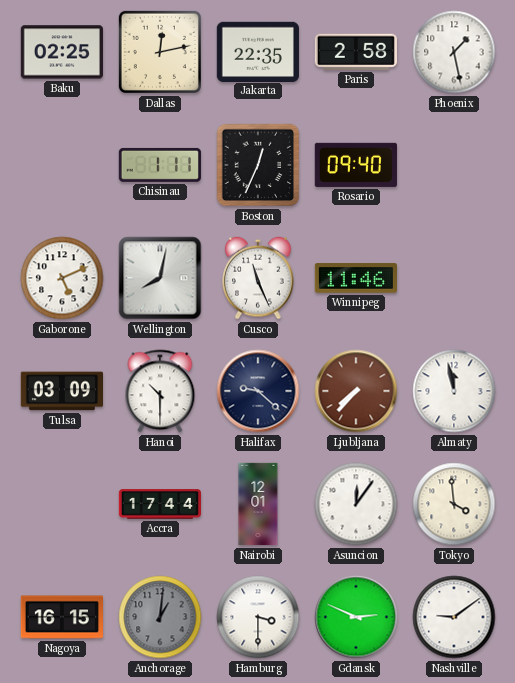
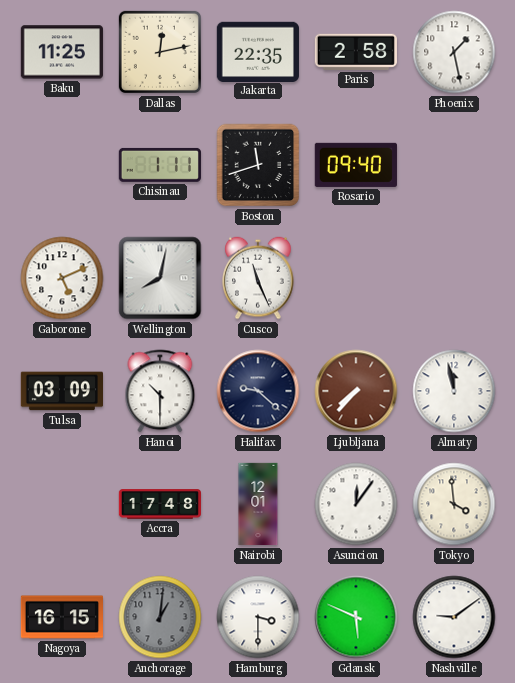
Baku: 02:25 -> 11:25
Boston: 12:34 -> 11:42
Winnipeg: 11:46 -> none
Accra: 17:44 -> 17:48
Gdansk: 2:49 -> 5:49
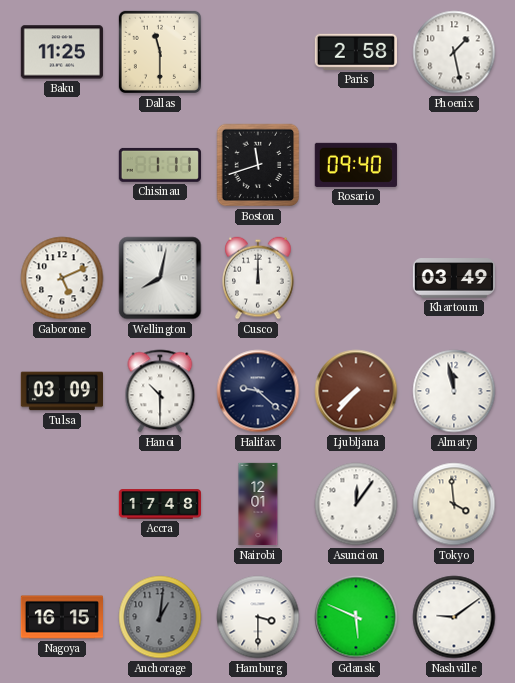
Dallas: 12:13 -> 11:30
Jakarta: 22:35 -> none
Cusco: 11:26 -> 12:00
Khartoum: none -> 03:49
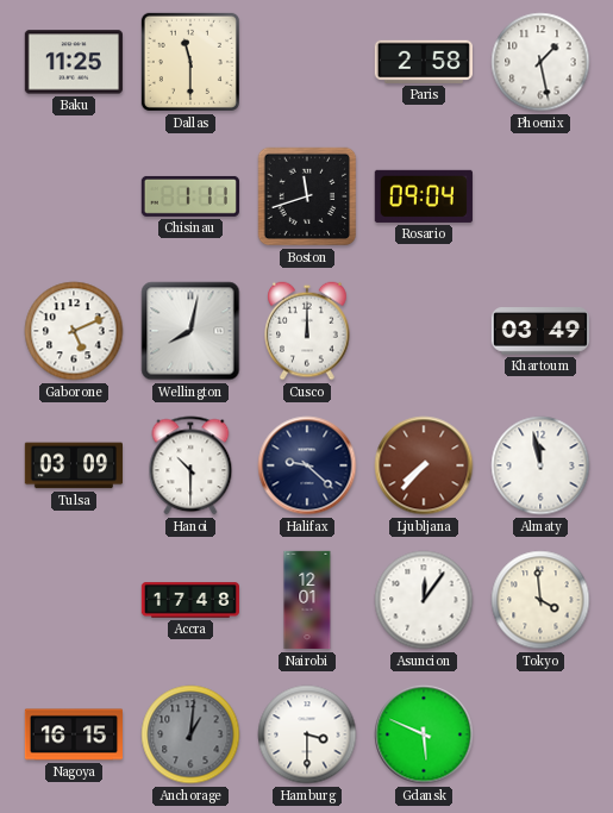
Rosario: 09:40 -> 09:04
Nashville: 9:09 -> none
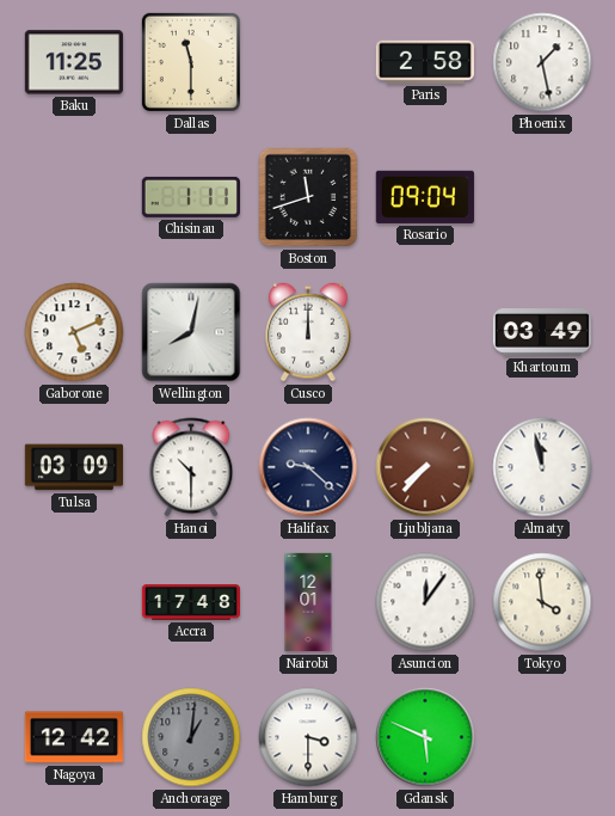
Nagoya: 16:15 -> 12:42
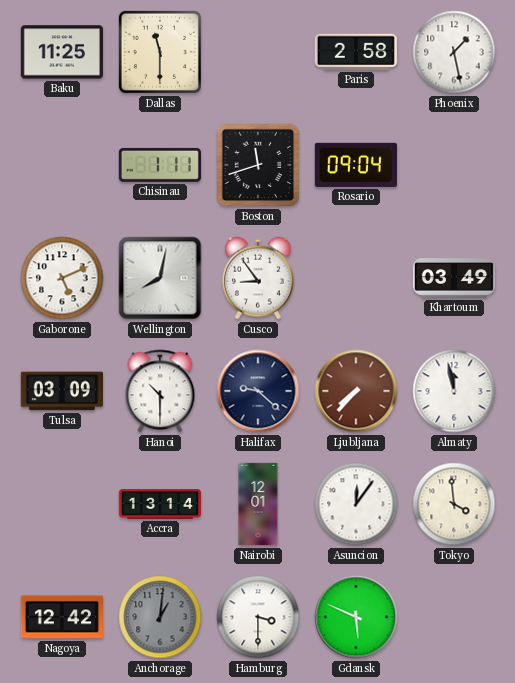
Cusco: 12:00 -> 8:54
Accra: 17:48 -> 13:14
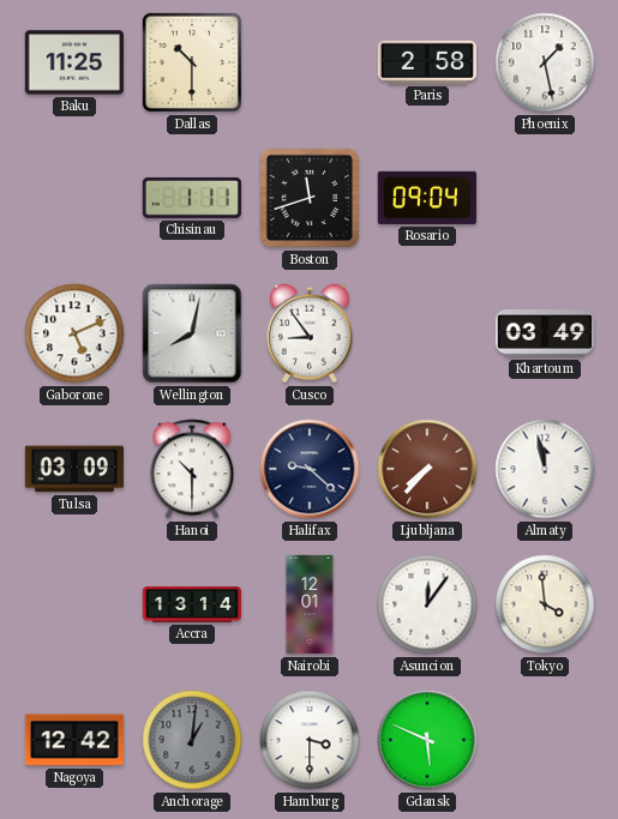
Dallas: 11:30 -> 10:30
